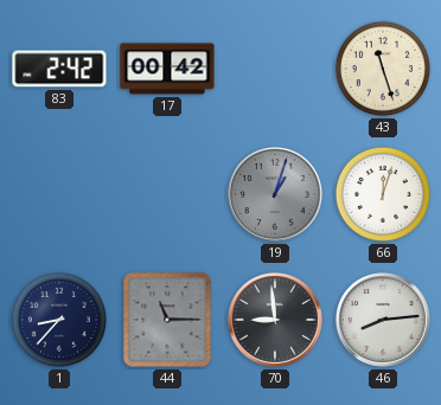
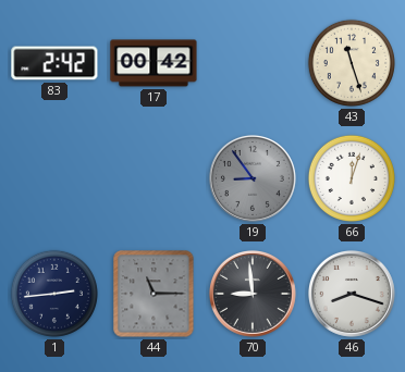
19: 1:03 -> 8:54
1: 8:37 -> 2:44
46: 8:14 -> 8:18
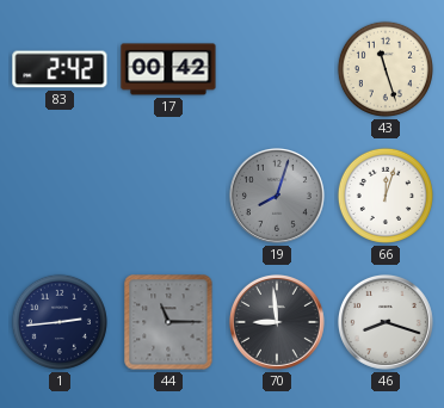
19: 8:54 -> 8:03
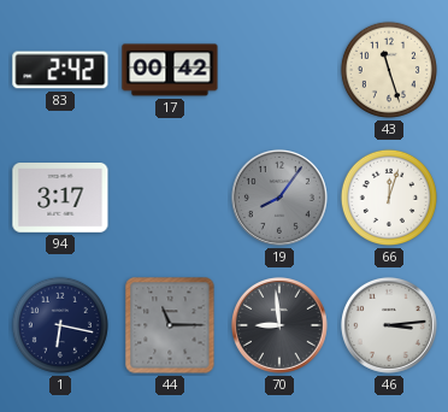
94: none -> 3:17
19: 8:03 -> 8:06
1: 2:44 -> 6:17
46: 8:18 -> 3:14
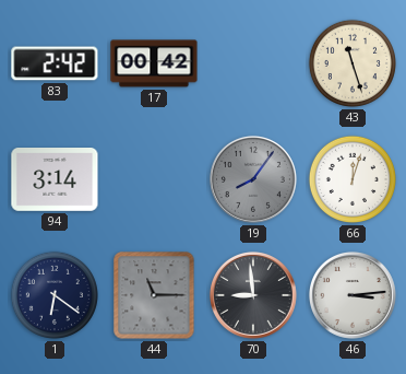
94: 3:17 -> 3:14
1: 6:17 -> 6:21
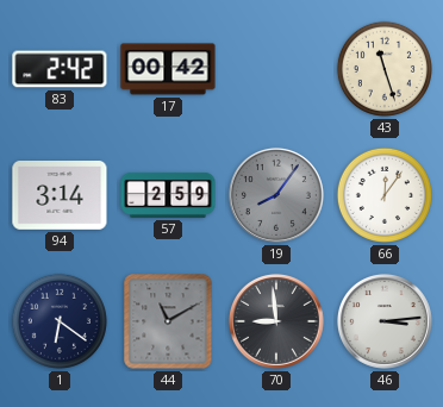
57: none -> 2:59
66: 12:03 -> 12:06
44: 11:15 -> 11:10
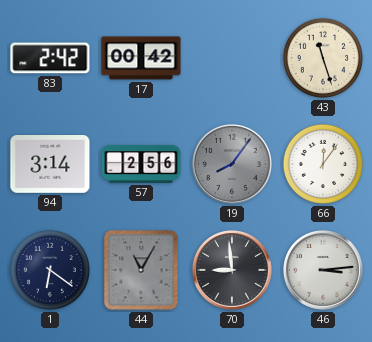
57: 2:59 -> 2:56
44: 11:10 -> 11:05
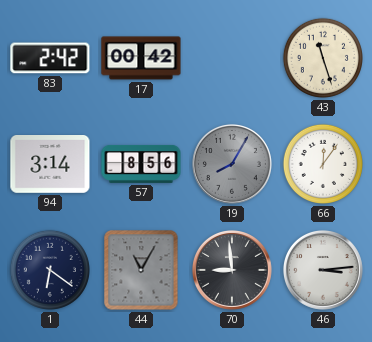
57: 2:56 -> 8:56
19: 8:06 -> 8:05
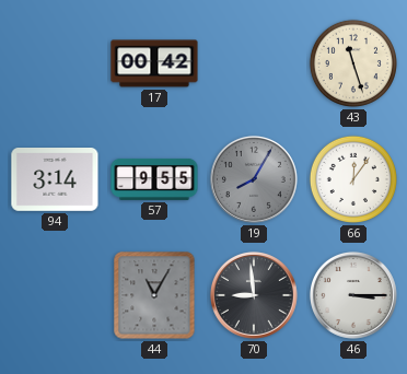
83: 2:42 -> none
57: 8:56 -> 9:55
1: 6:21 -> none
46: 3:14 -> 3:15
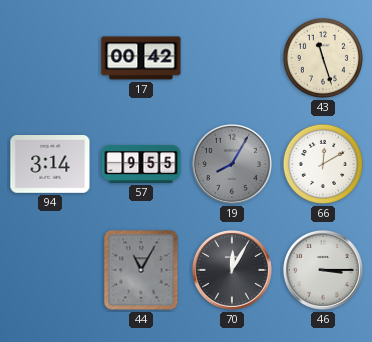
66: 12:06 -> 12:10
70: 8:59 -> 12:05
